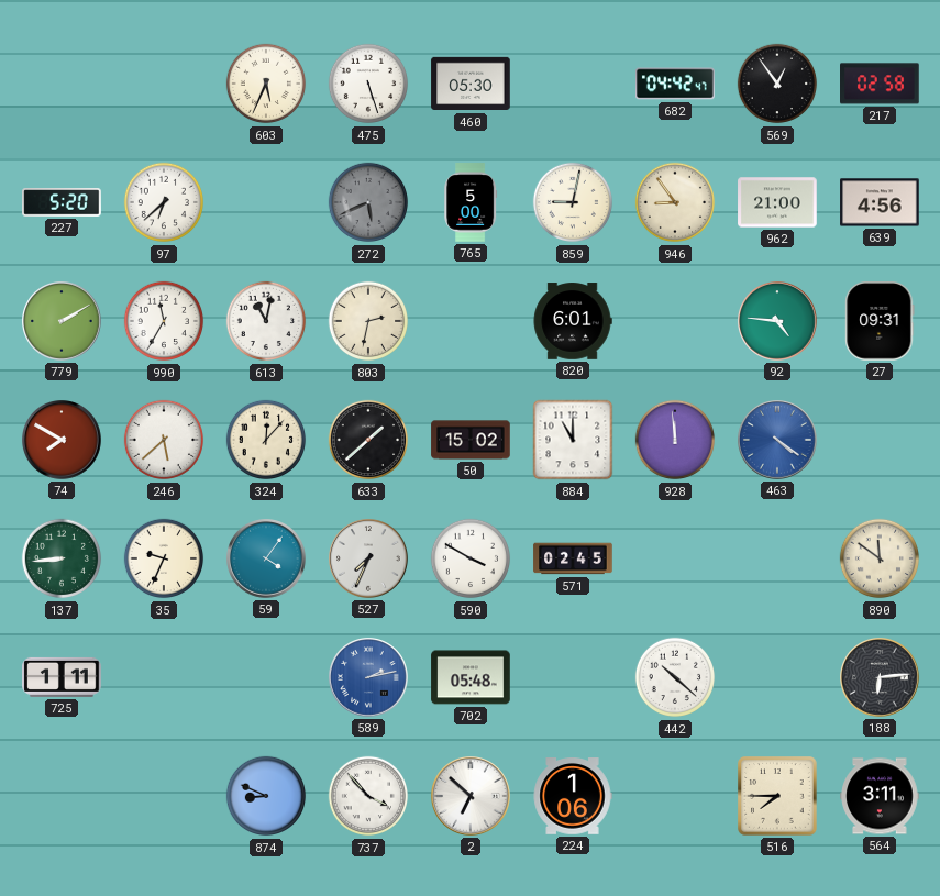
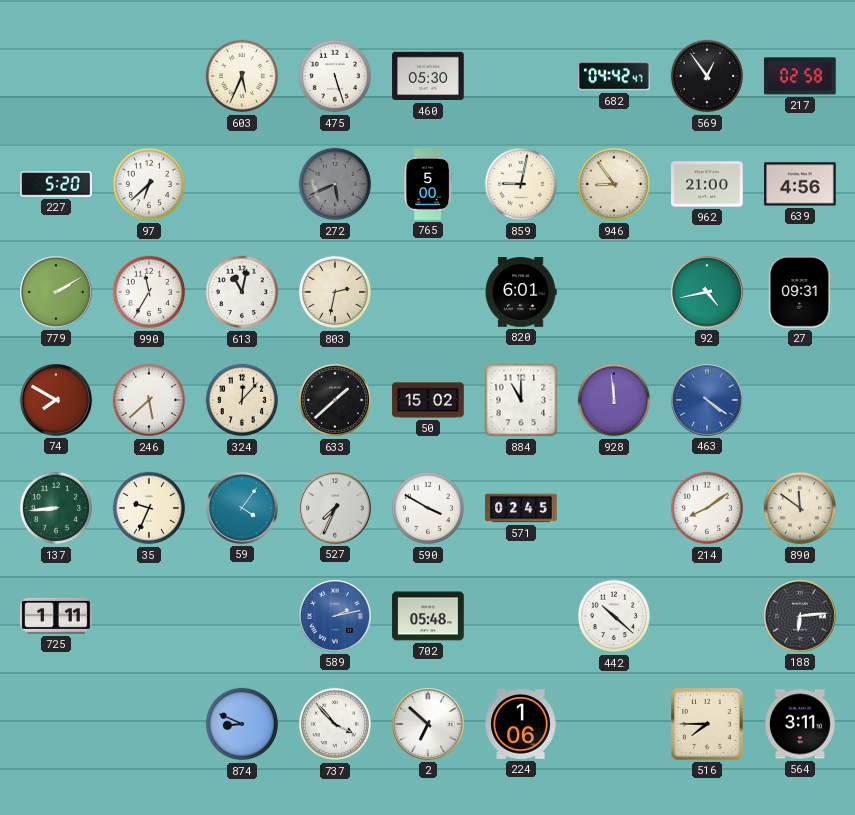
92: 4:46 -> 4:43
214: none -> 8:09
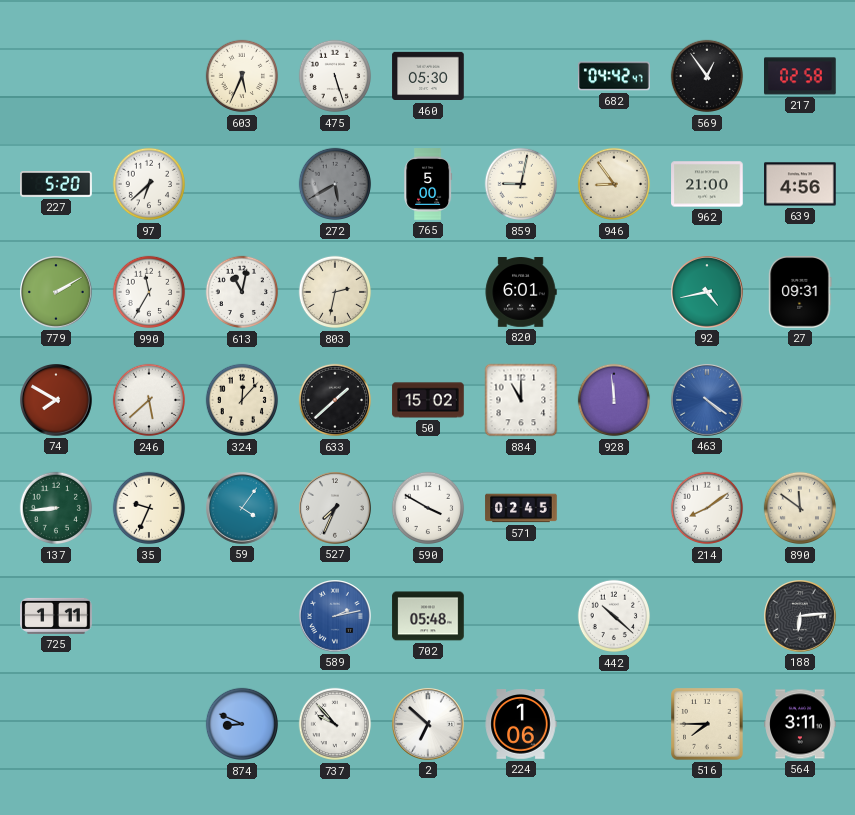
272: 5:41 -> 5:40
737: 3:53 -> 9:53
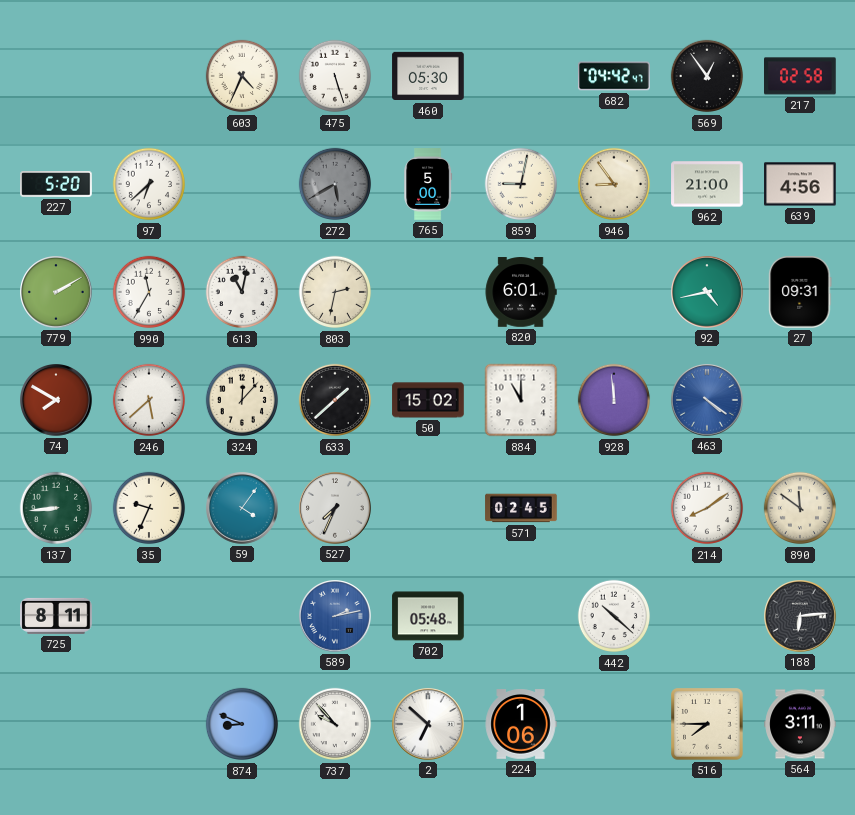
603: 5:34 -> 4:34
590: 3:50 -> none
725: 1:11 -> 8:11
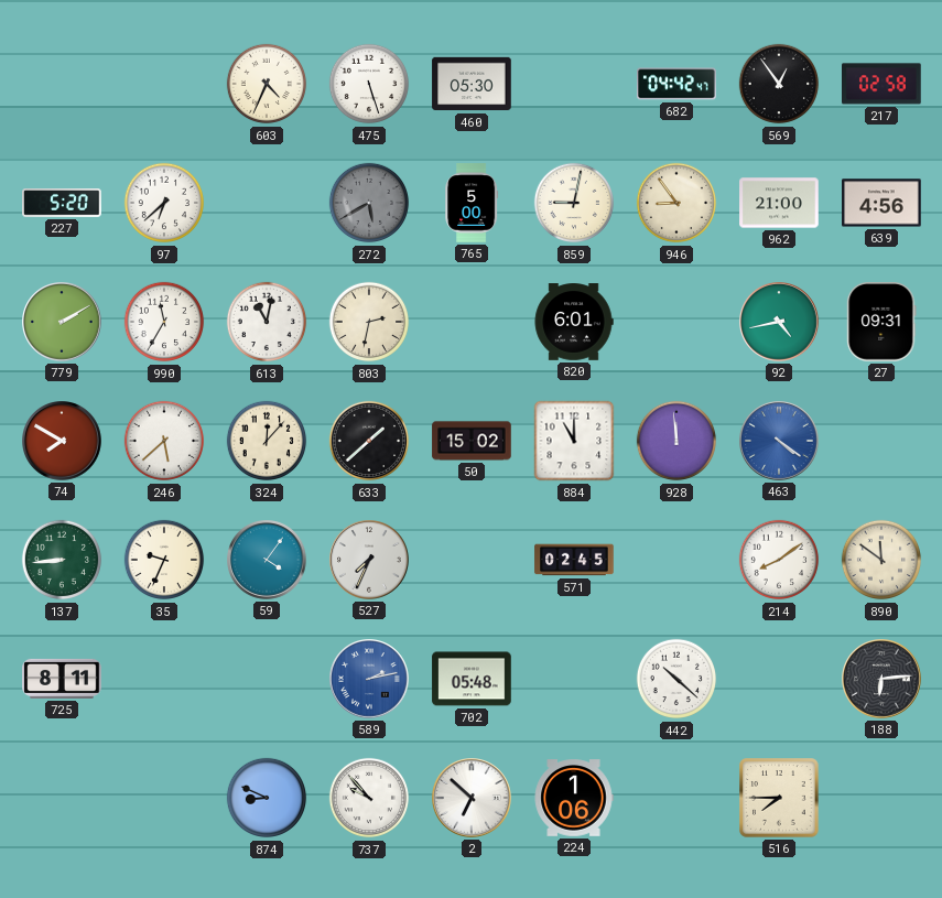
564: 3:11 -> none
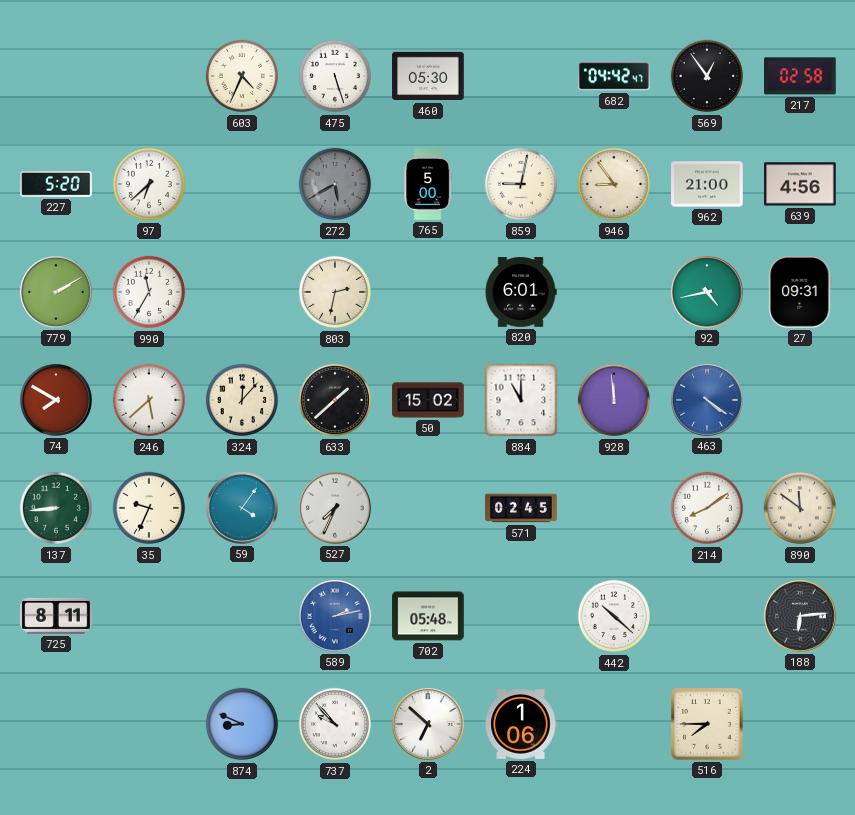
613: 11:02 -> none
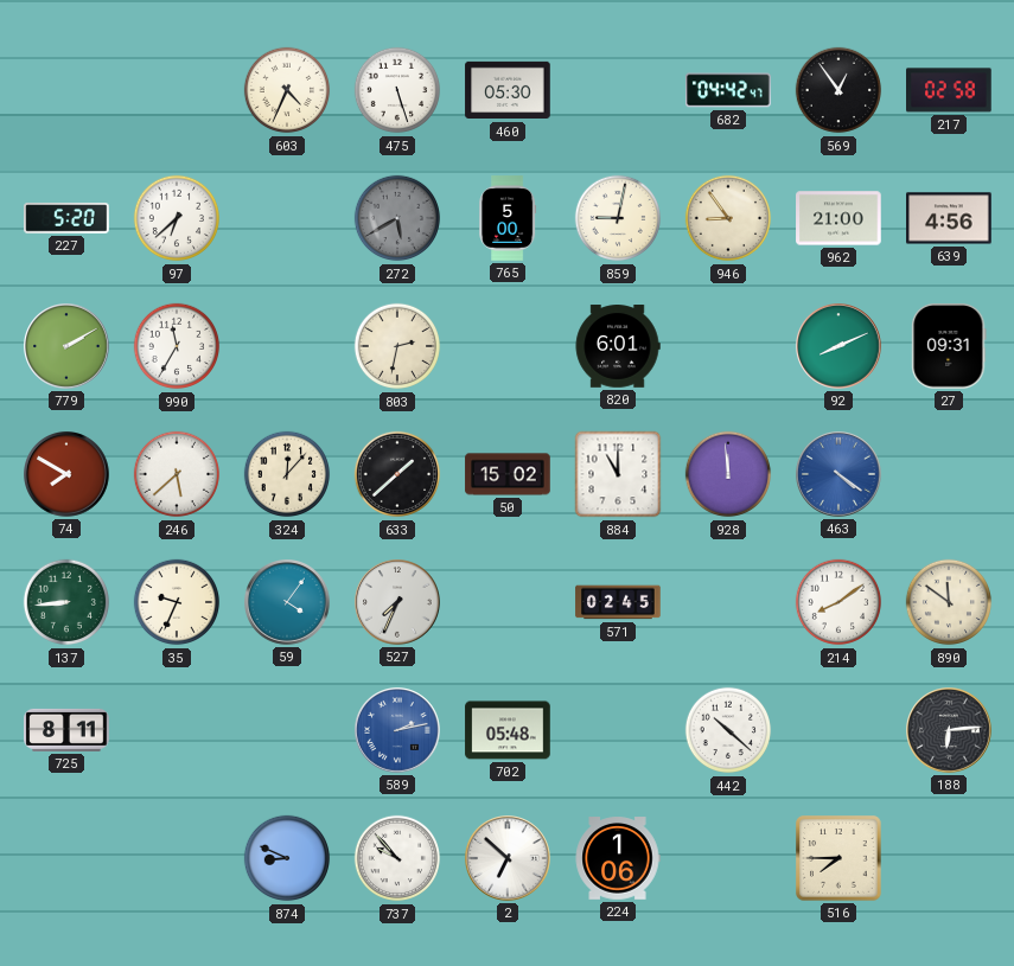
92: 4:43 -> 8:11
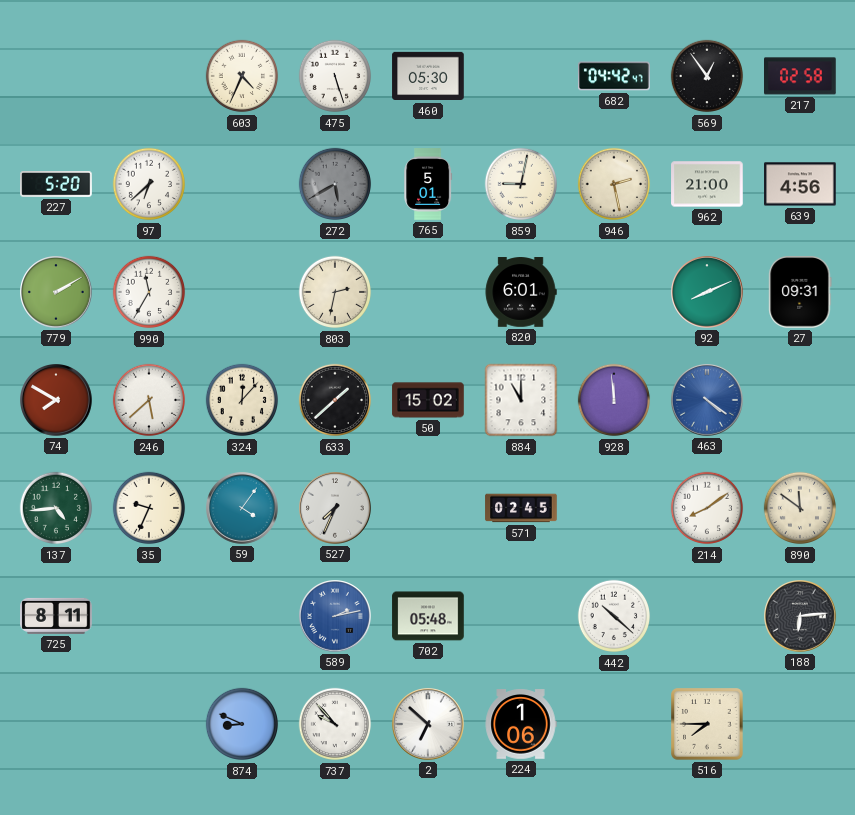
765: 5:00 -> 5:01
946: 8:54 -> 2:28
137: 8:44 -> 4:44
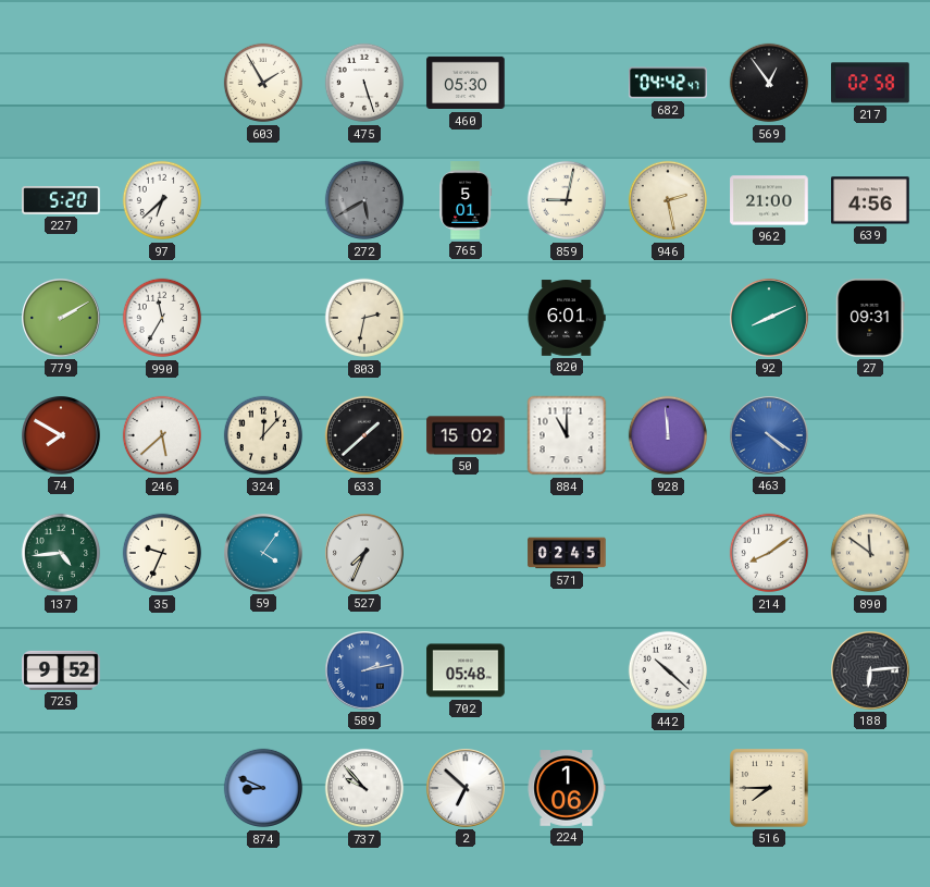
603: 4:34 -> 1:55
725: 8:11 -> 9:52
